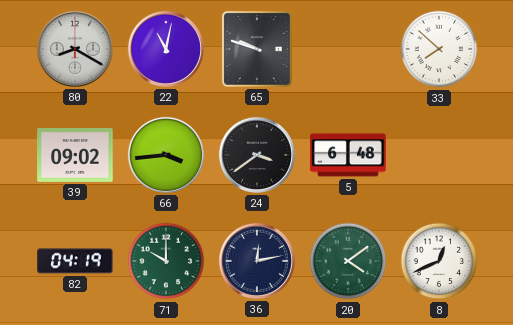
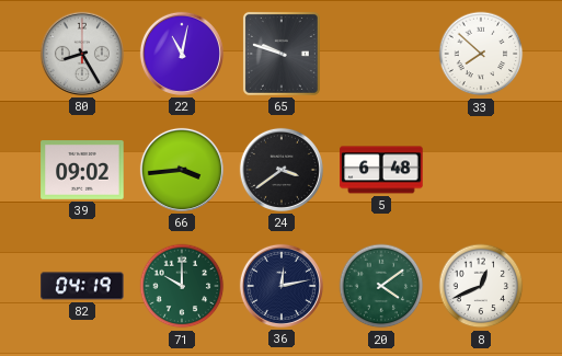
80: 8:20 -> 8:25
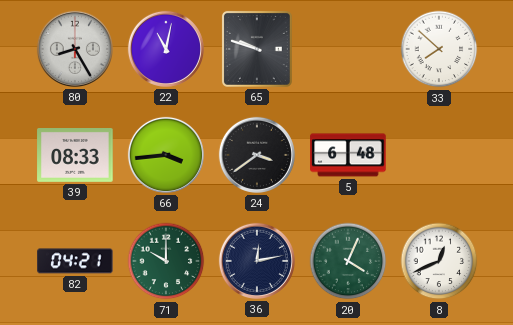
39: 09:02 -> 08:33
82: 04:19 -> 04:21
20: 4:09 -> 4:04
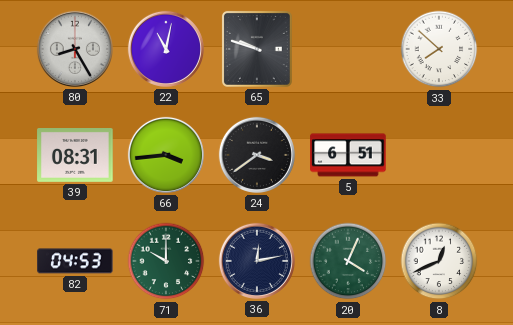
39: 08:33 -> 08:31
5: 6:48 -> 6:51
82: 04:21 -> 04:53
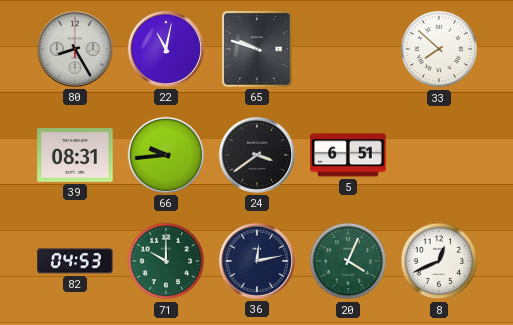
66: 3:44 -> 9:44
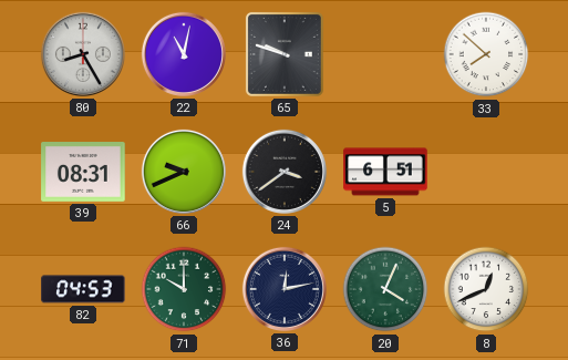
66: 9:44 -> 9:41
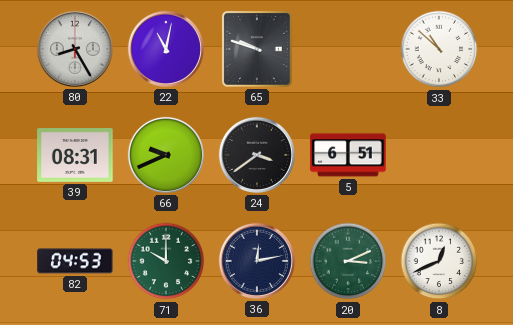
33: 7:52 -> 10:52
20: 4:04 -> 3:11
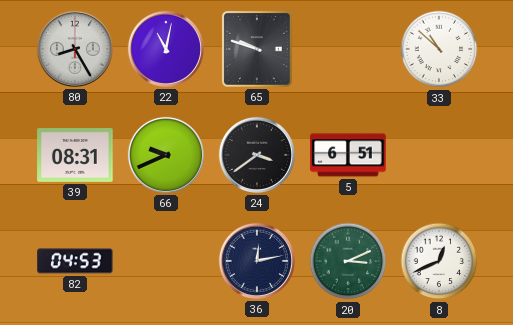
71: 10:00 -> none
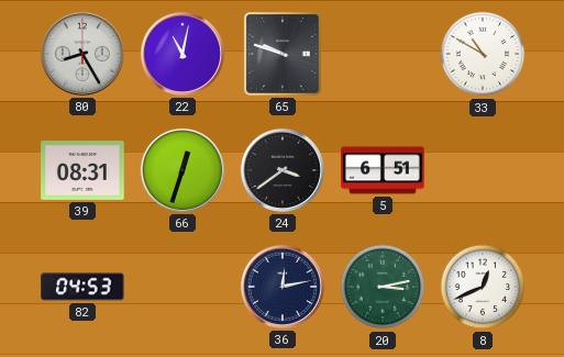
33: 10:52 -> 10:50
66: 9:41 -> 12:33
20: 3:11 -> 3:13
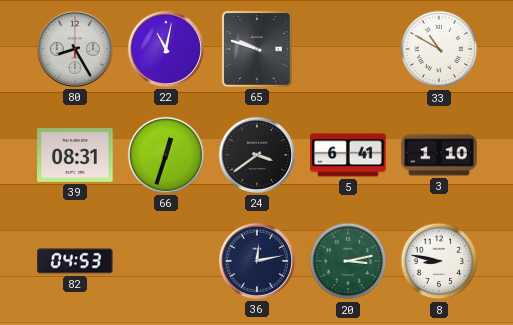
5: 6:51 -> 6:41
3: none -> 1:10
8: 12:41 -> 8:47
